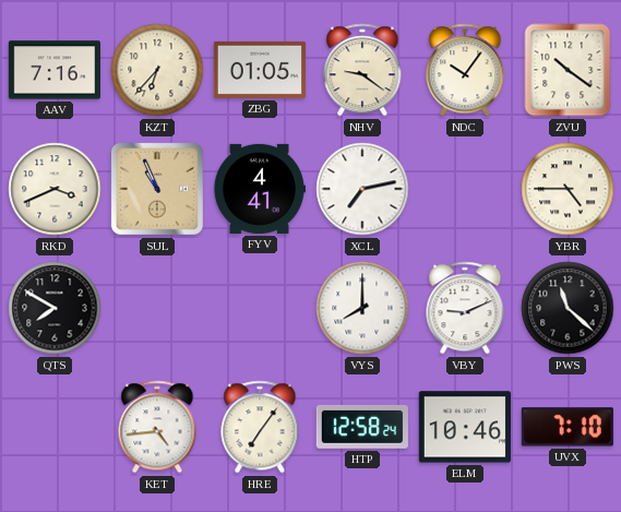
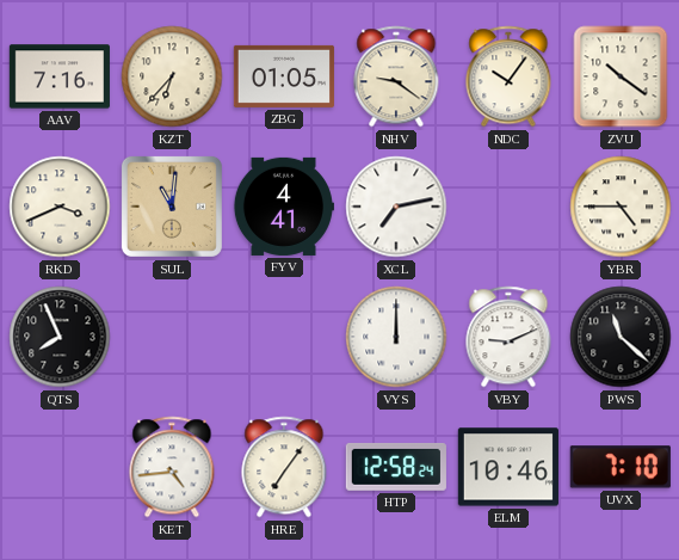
SUL: 10:56 -> 11:01
QTS: 7:50 -> 7:56
VYS: 8:00 -> 12:00
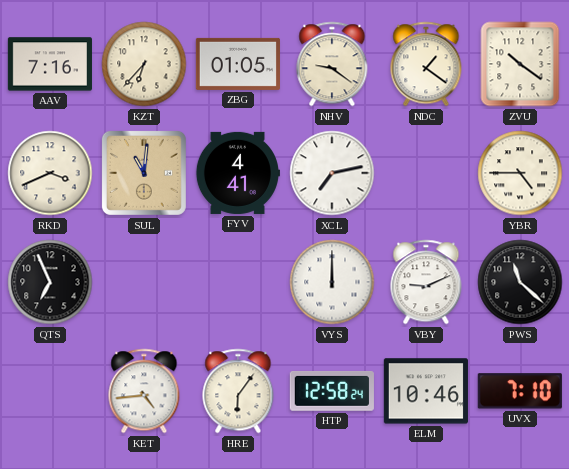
NDC: 10:06 -> 1:21
QTS: 7:56 -> 6:56
HRE: 7:06 -> 6:06
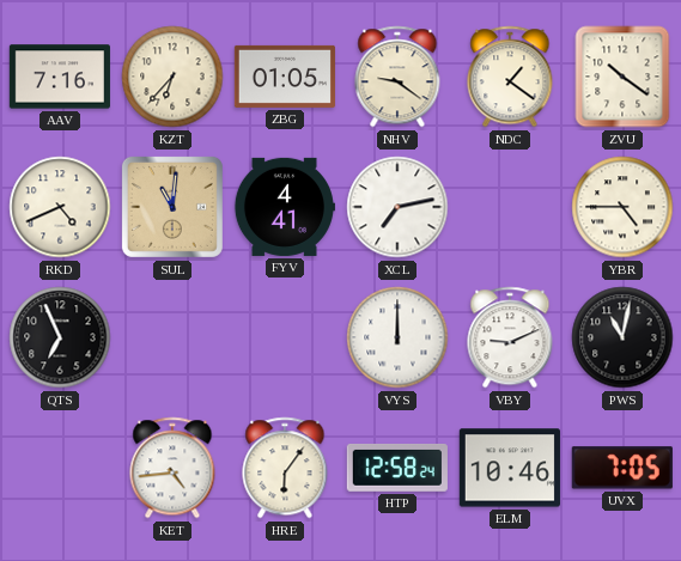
RKD: 3:41 -> 4:41
PWS: 11:22 -> 11:02
UVX: 7:10 -> 7:05
